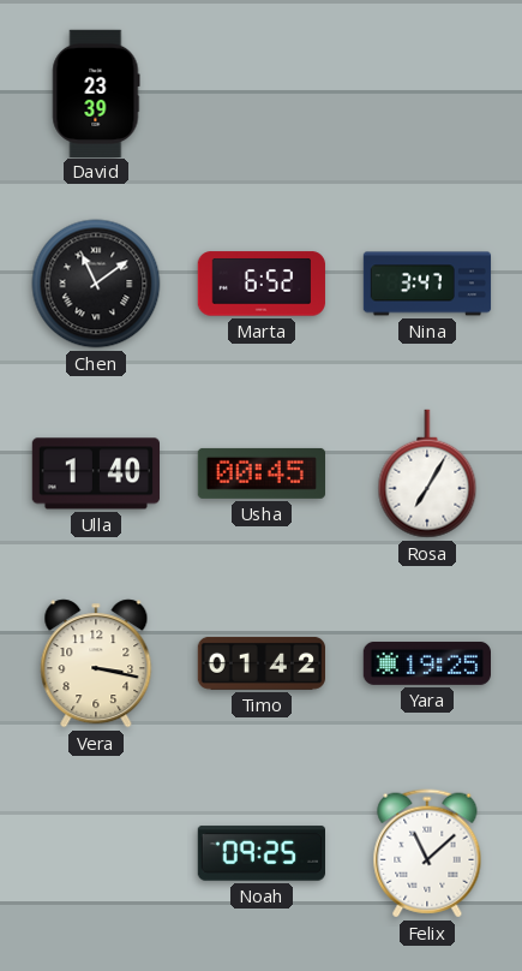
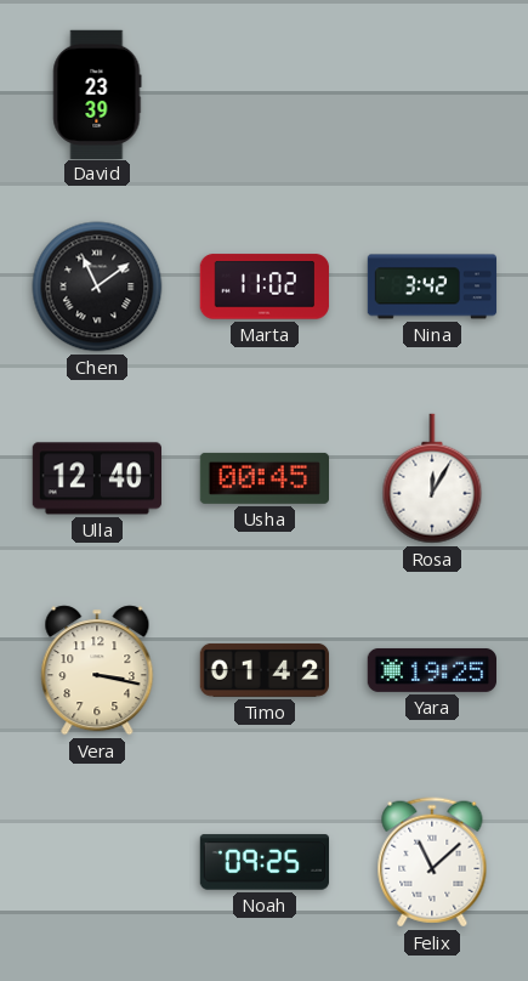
Marta: 6:52 -> 11:02
Nina: 3:47 -> 3:42
Ulla: 1:40 -> 12:40
Rosa: 7:05 -> 12:05
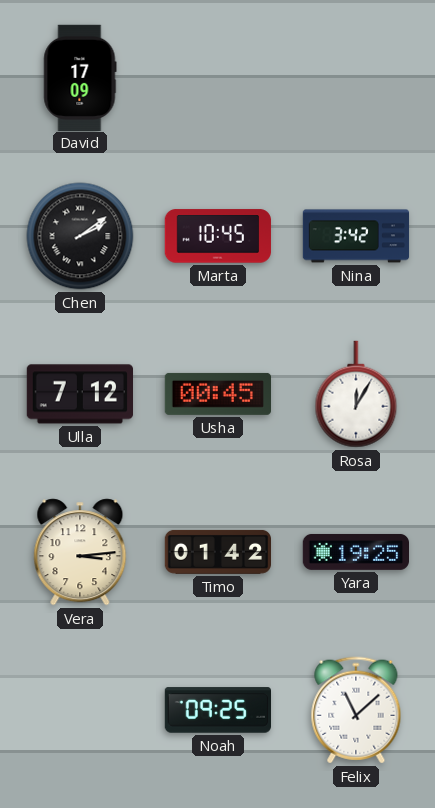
David: 23:39 -> 17:09
Chen: 11:09 -> 2:09
Marta: 11:02 -> 10:45
Ulla: 12:40 -> 7:12
Vera: 3:17 -> 3:14
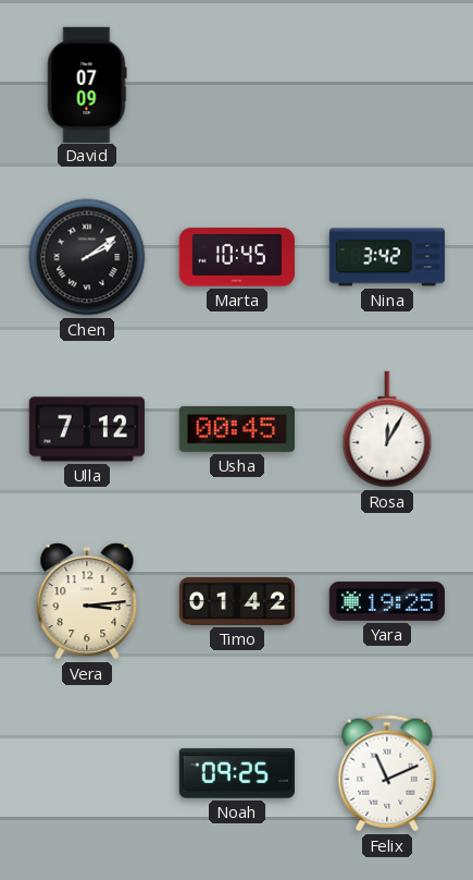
David: 17:09 -> 07:09
Felix: 11:08 -> 11:11
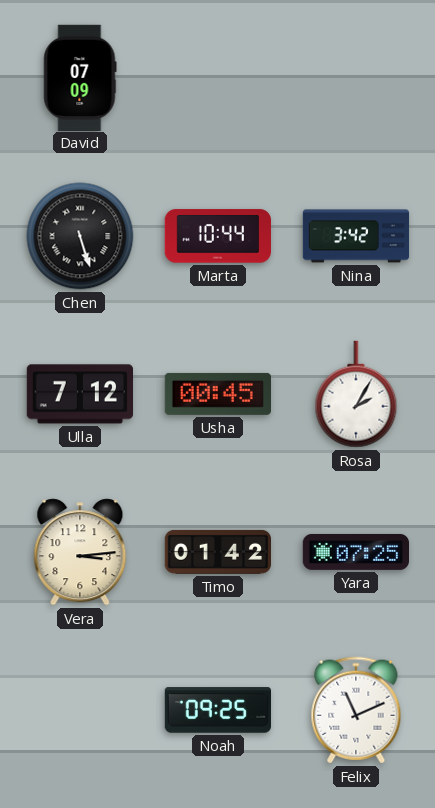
Chen: 2:09 -> 5:27
Marta: 10:45 -> 10:44
Rosa: 12:05 -> 2:05
Yara: 19:25 -> 07:25
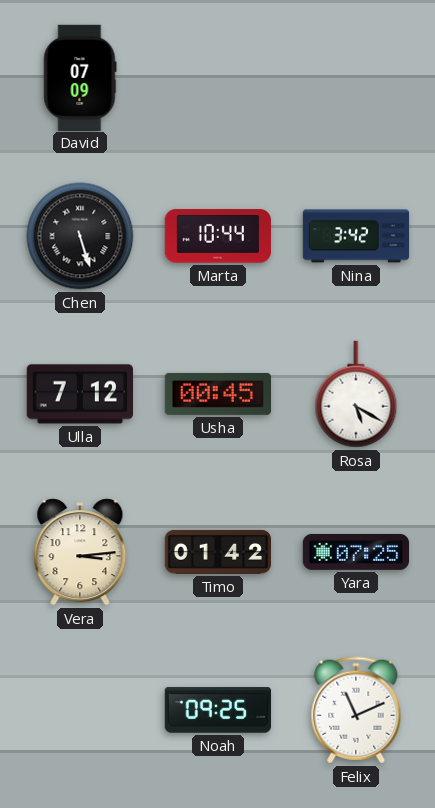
Rosa: 2:05 -> 5:20
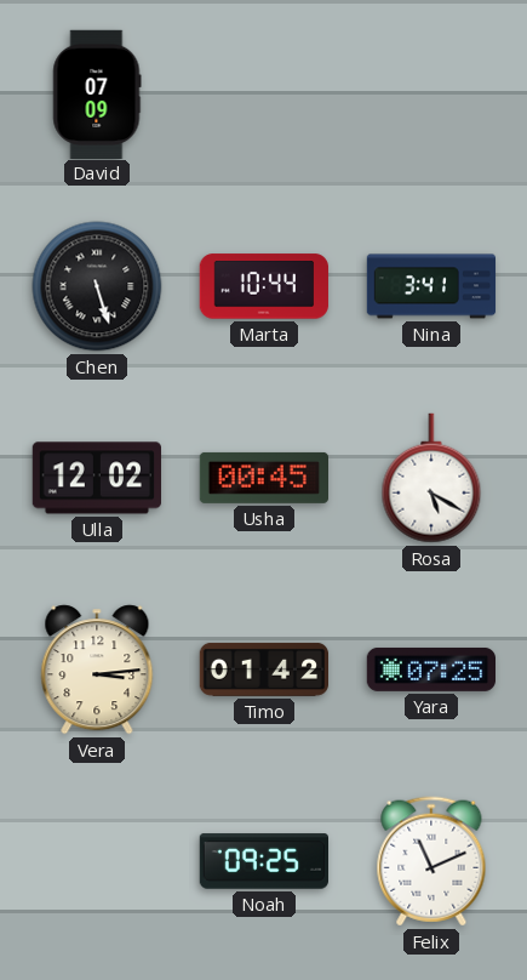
Nina: 3:42 -> 3:41
Ulla: 7:12 -> 12:02
